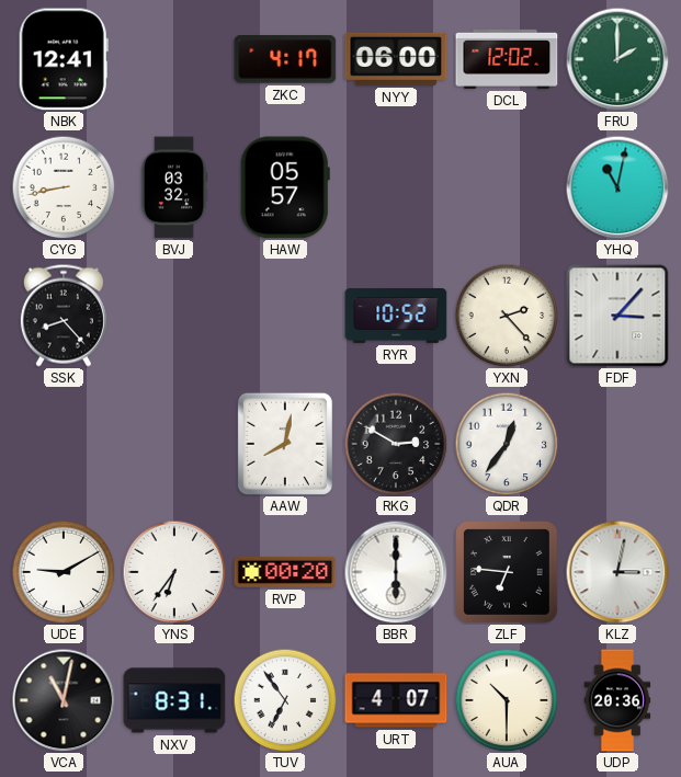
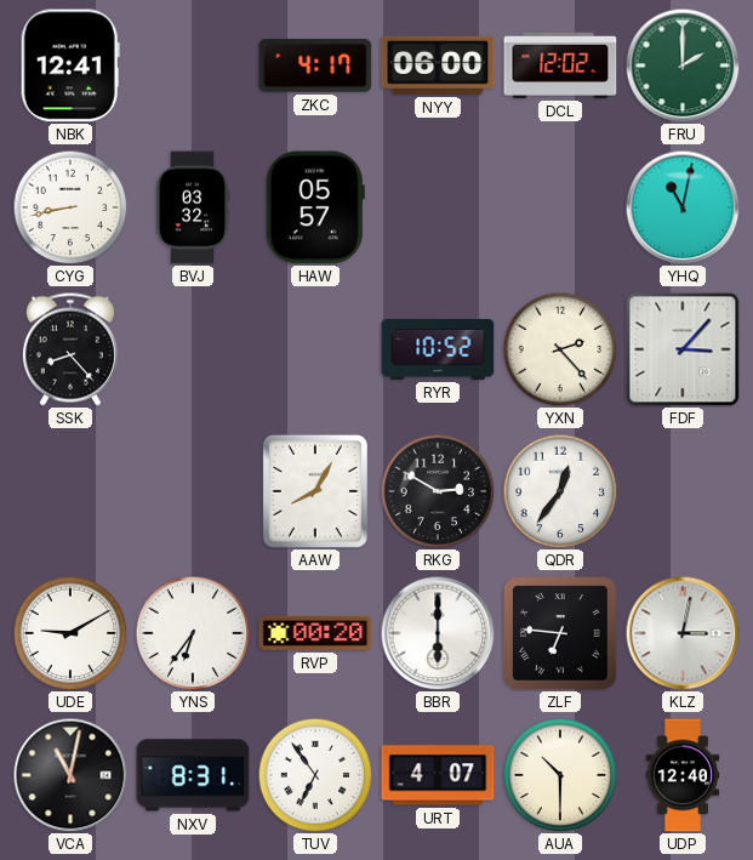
AAW: 8:02 -> 8:05
UDP: 20:36 -> 12:40
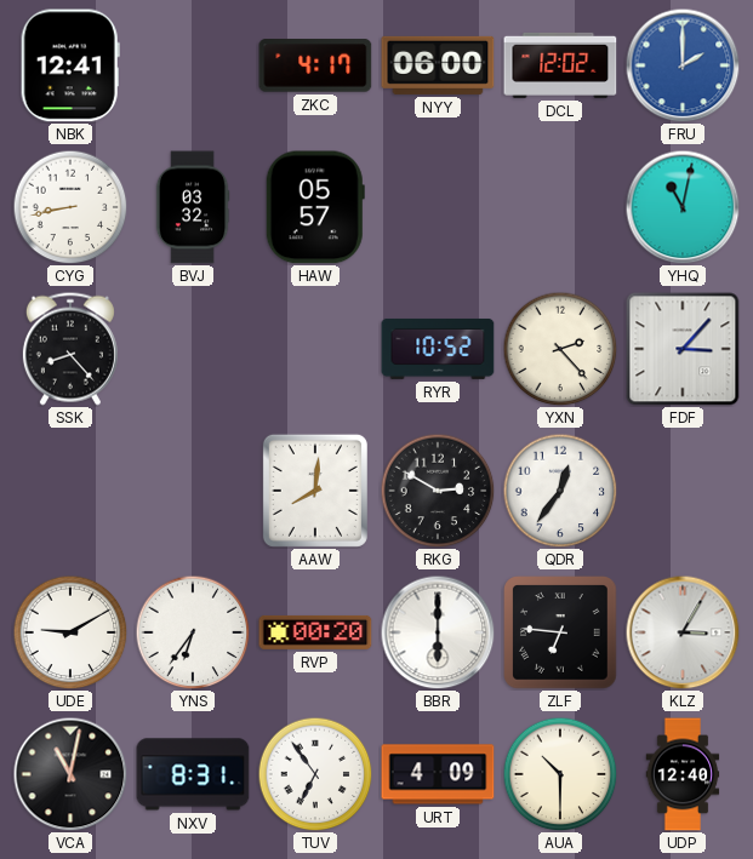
FRU dial: green -> blue
AAW: 8:05 -> 8:01
KLZ: 3:02 -> 3:05
URT: 4:07 -> 4:09
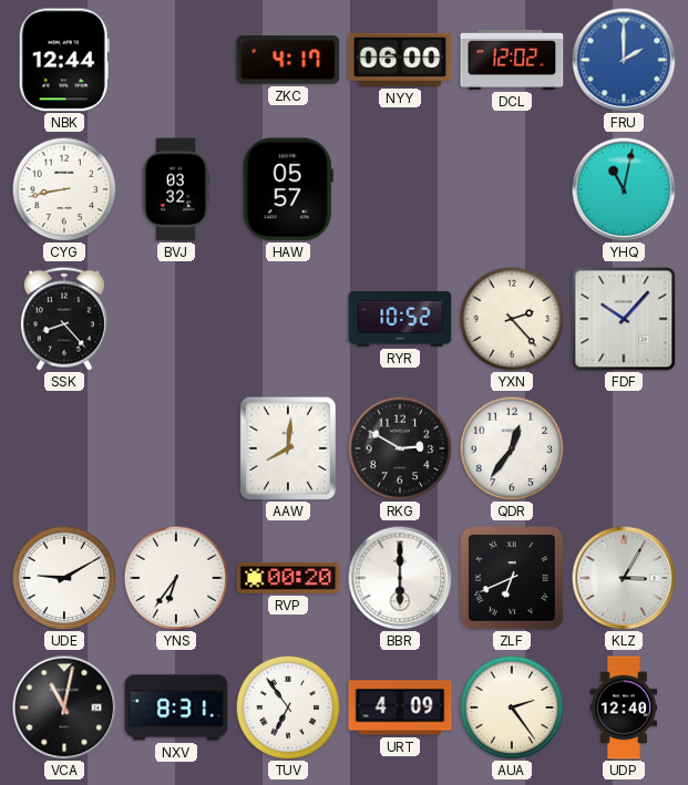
NBK: 12:41 -> 12:44
FDF: 3:07 -> 10:07
ZLF: 6:46 -> 6:41
AUA: 10:30 -> 2:24
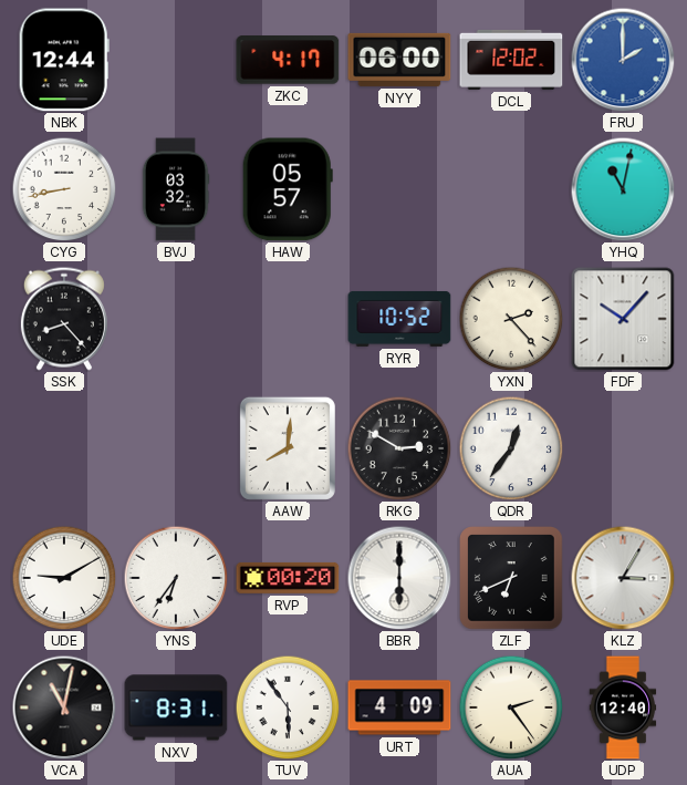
TUV: 6:54 -> 5:54
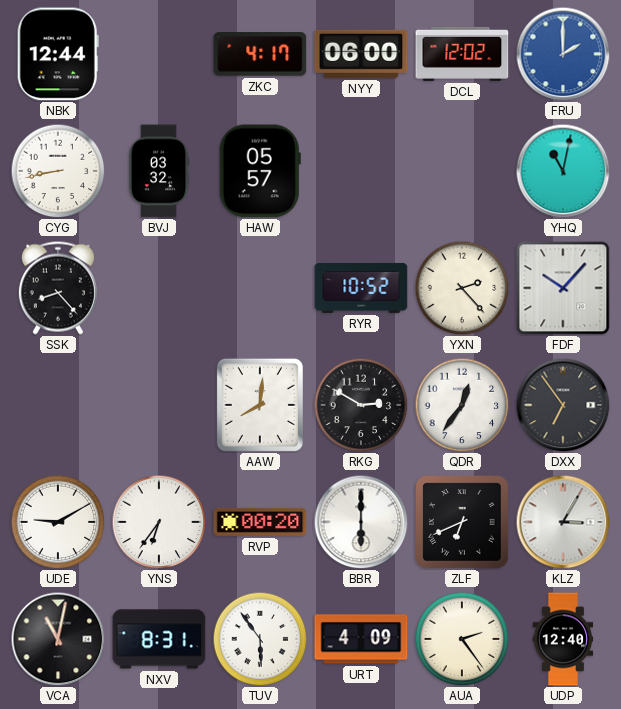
DXX: none -> 6:54
